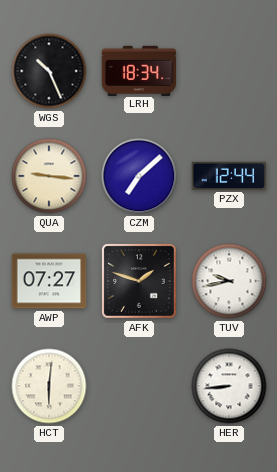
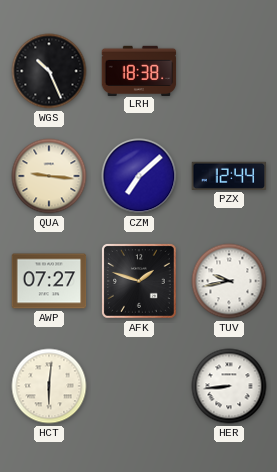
LRH: 18:34 -> 18:38
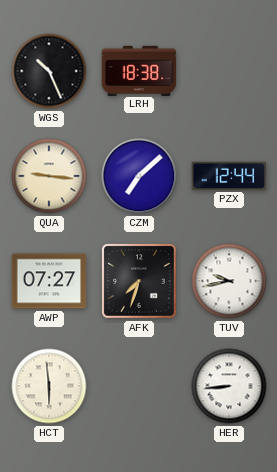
AFK: 1:48 -> 7:33
HCT: 6:01 -> 5:59
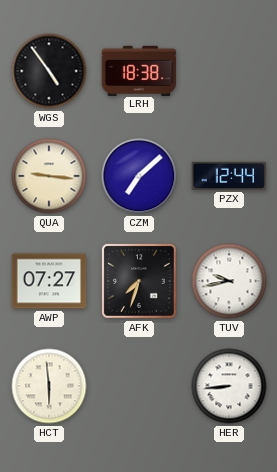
WGS: 10:26 -> 4:54
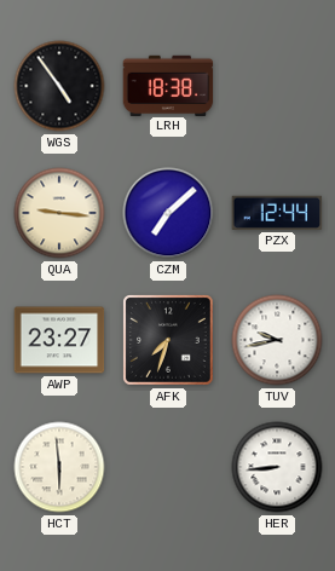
AWP: 07:27 -> 23:27
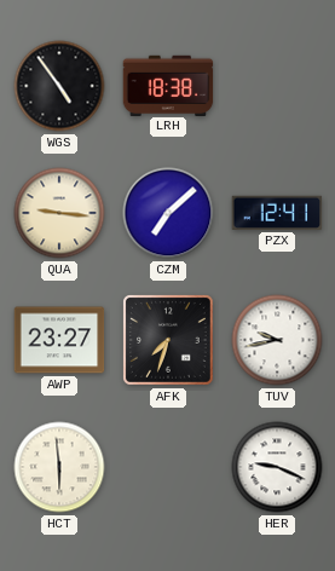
PZX: 12:44 -> 12:41
HER: 8:44 -> 9:19
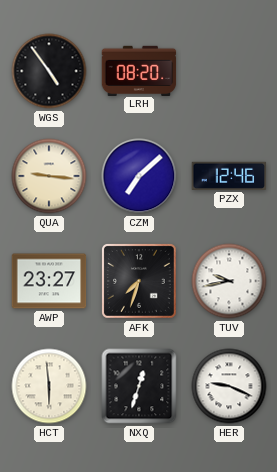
LRH: 18:38 -> 08:20
PZX: 12:41 -> 12:46
NXQ: none -> 12:33
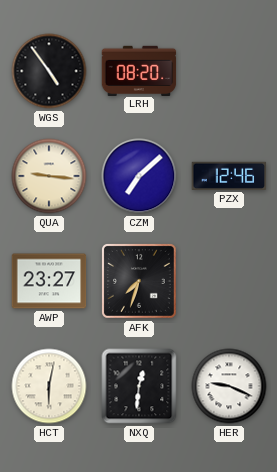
TUV: 9:43 -> none
HCT: 5:59 -> 6:02
NXQ: 12:33 -> 12:31
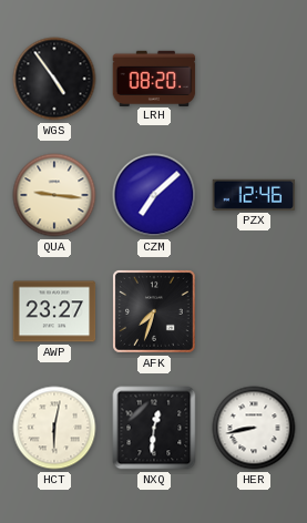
HER: 9:19 -> 8:43
